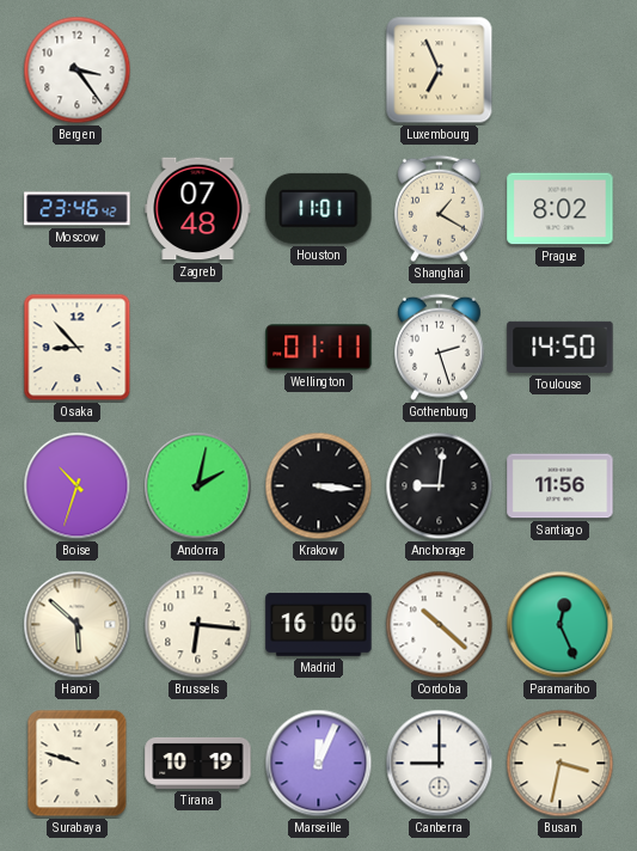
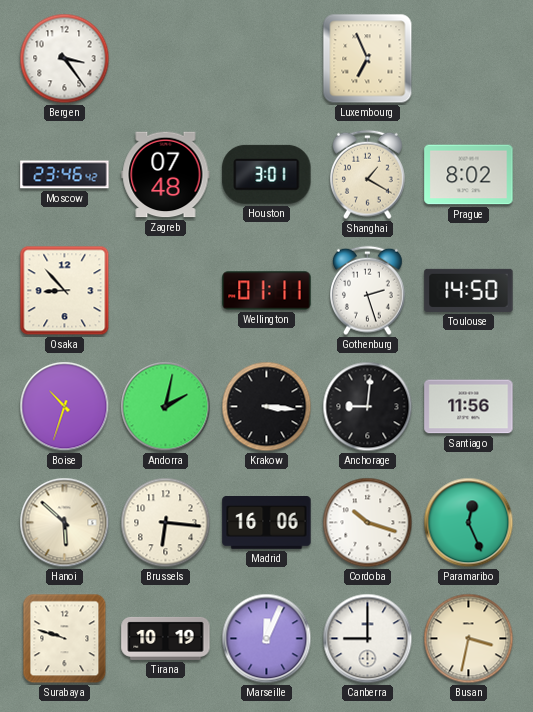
Houston: 11:01 -> 3:01
Cordoba: 10:22 -> 10:18
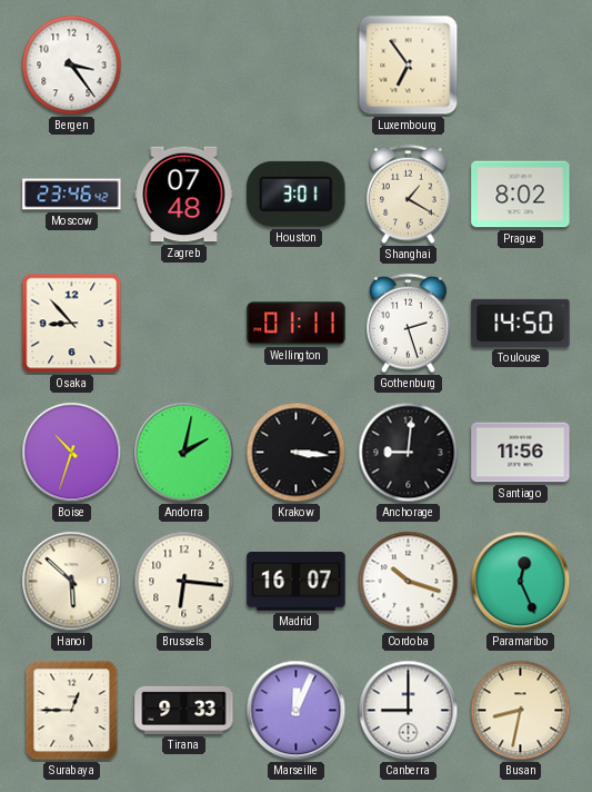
Luxembourg: 6:56 -> 6:54
Madrid: 16:06 -> 16:07
Surabaya: 9:48 -> 12:45
Tirana: 10:19 -> 9:33
Busan: 3:32 -> 8:32
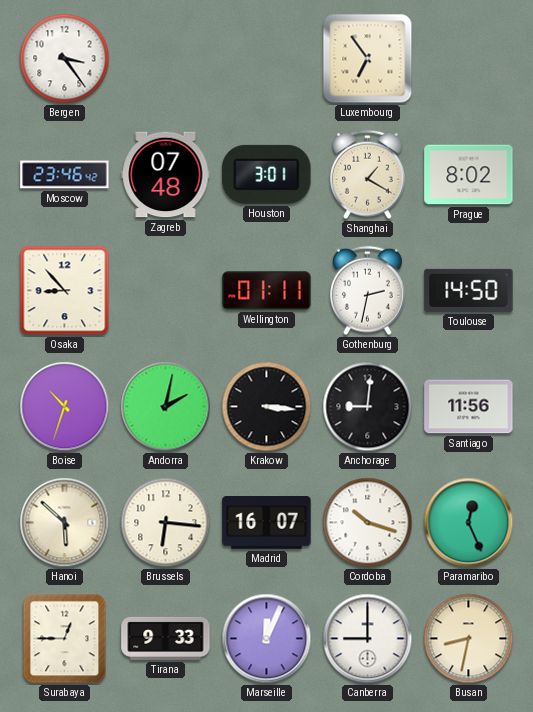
Gothenburg: 2:27 -> 2:32
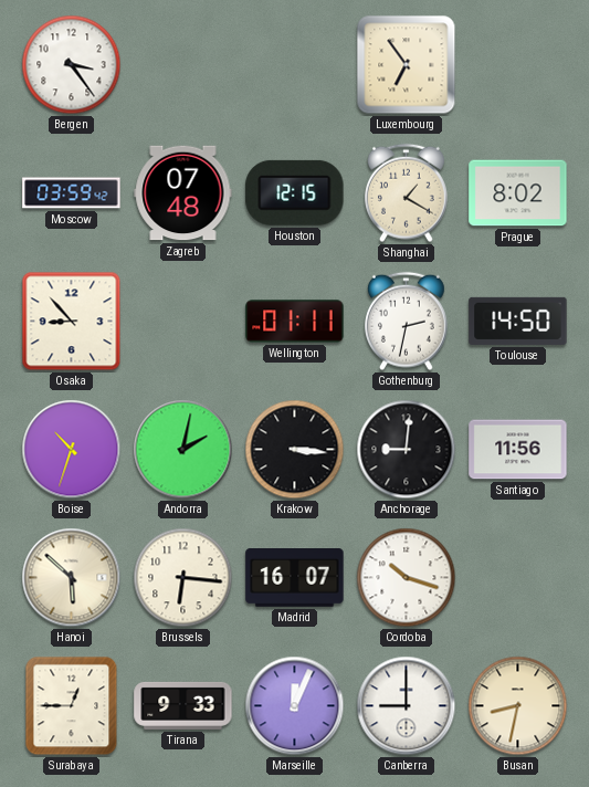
Moscow: 23:46 -> 03:59
Houston: 3:01 -> 12:15
Paramaribo: 12:26 -> none
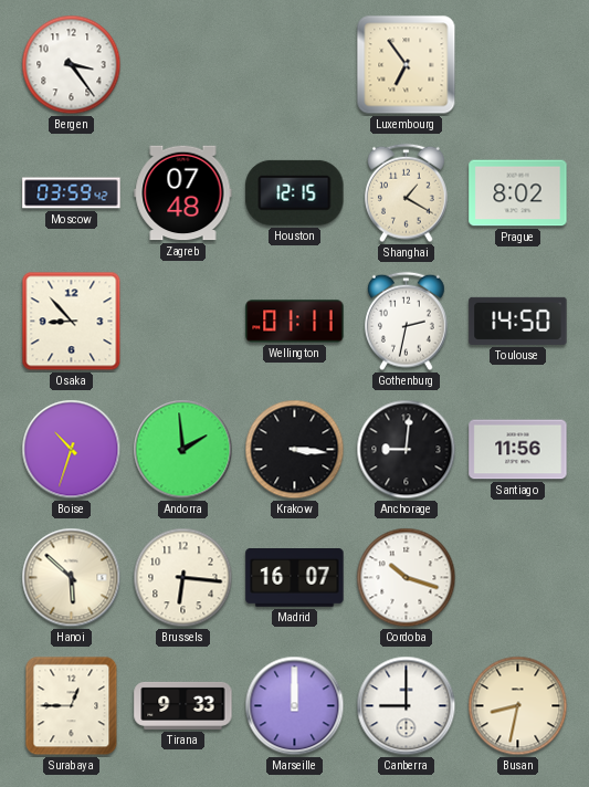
Andorra: 2:02 -> 1:59
Marseille: 12:04 -> 12:00
